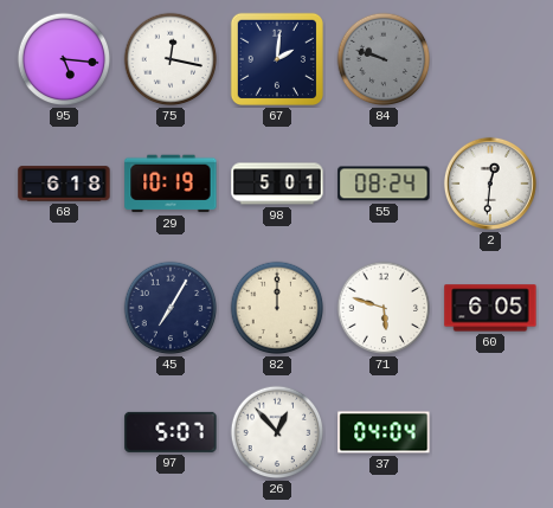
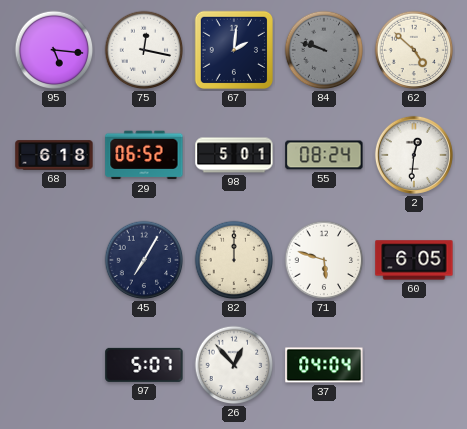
62: none -> 4:52
29: 10:19 -> 06:52
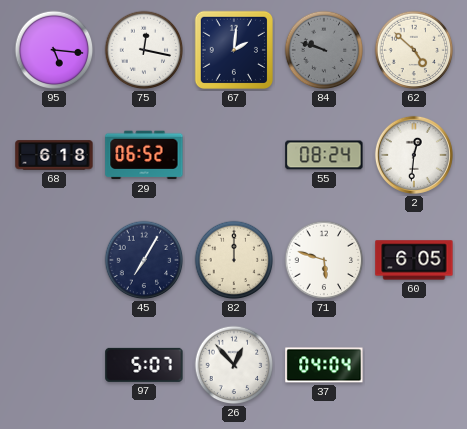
98: 5:01 -> none
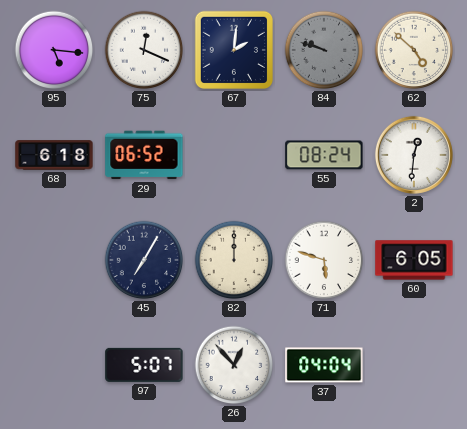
75: 12:17 -> 12:19
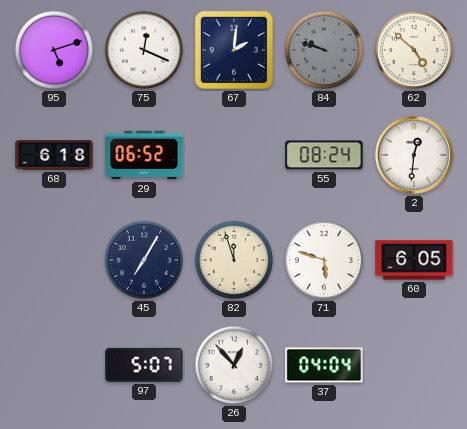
95: 5:16 -> 5:12
82: 12:00 -> 11:57
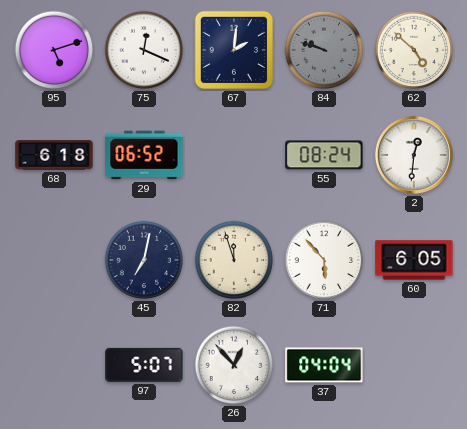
45: 7:05 -> 7:02
71: 5:48 -> 5:53
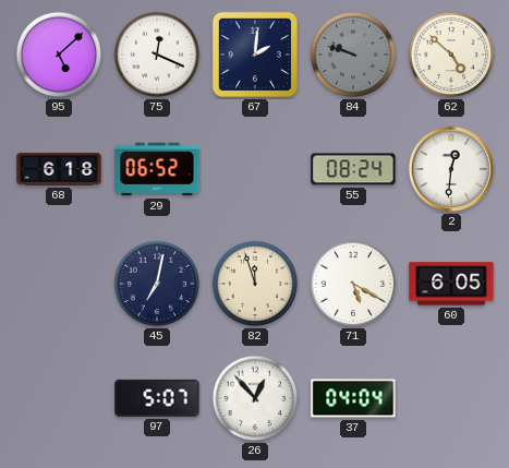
95: 5:12 -> 5:08
71: 5:53 -> 5:20
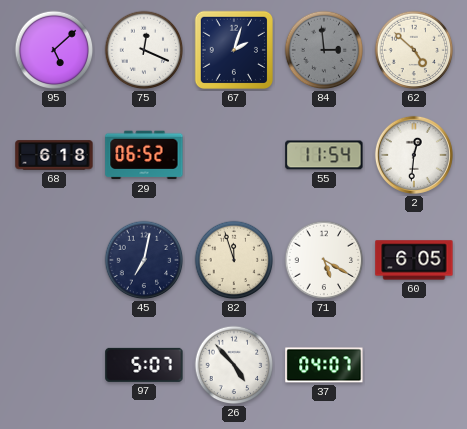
67: 2:01 -> 2:03
84: 9:48 -> 2:59
55: 08:24 -> 11:54
26: 12:53 -> 4:53
37: 04:04 -> 04:07
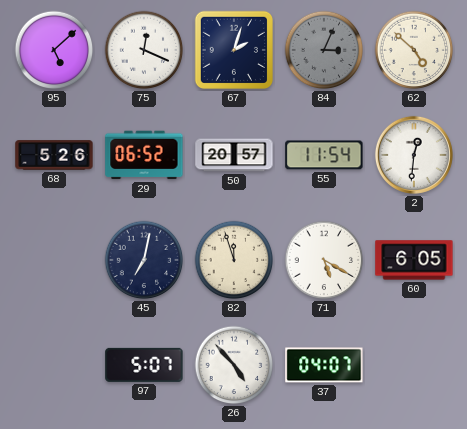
84: 2:59 -> 3:04
68: 6:18 -> 5:26
50: none -> 20:57
